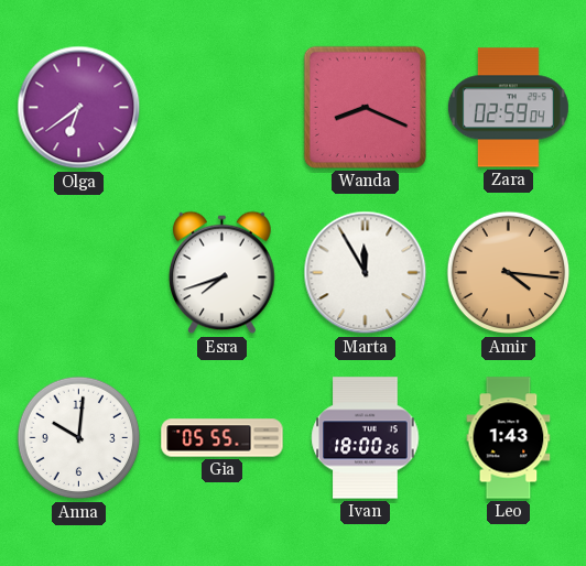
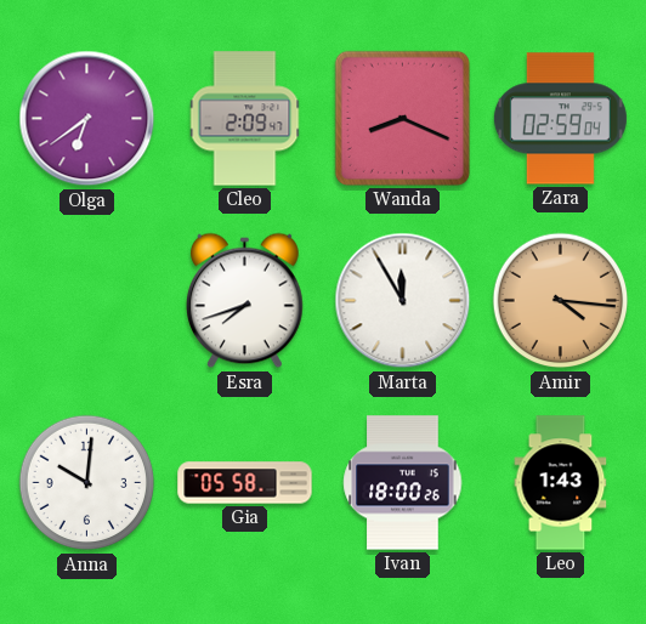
Cleo: none -> 2:09
Gia: 05:55 -> 05:58
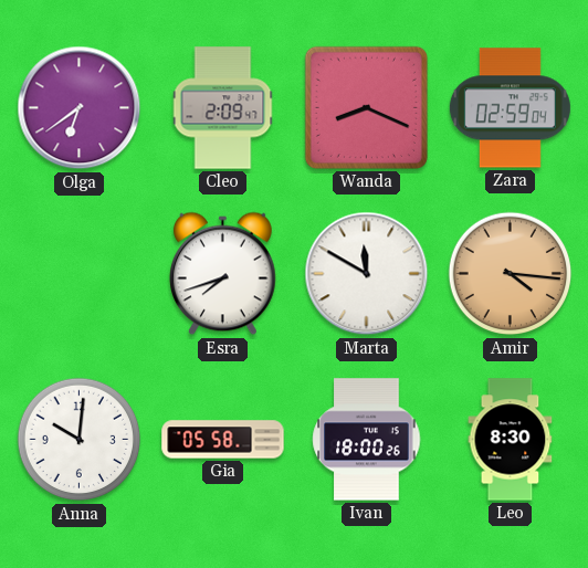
Marta: 11:55 -> 11:50
Leo: 1:43 -> 8:30
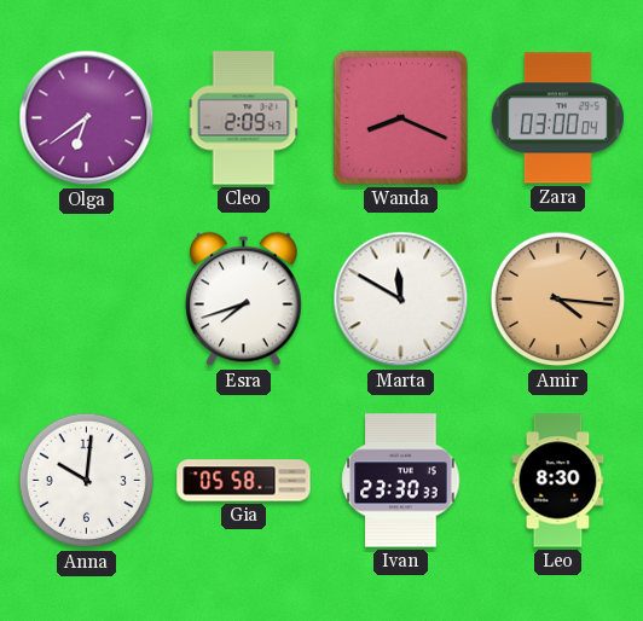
Zara: 02:59 -> 03:00
Ivan: 18:00 -> 23:30
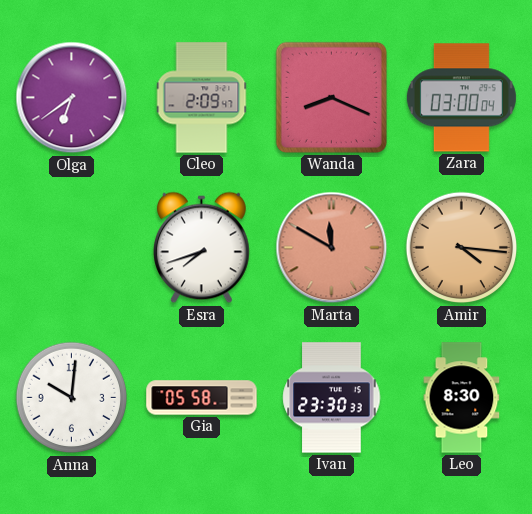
Marta dial: white -> salmon
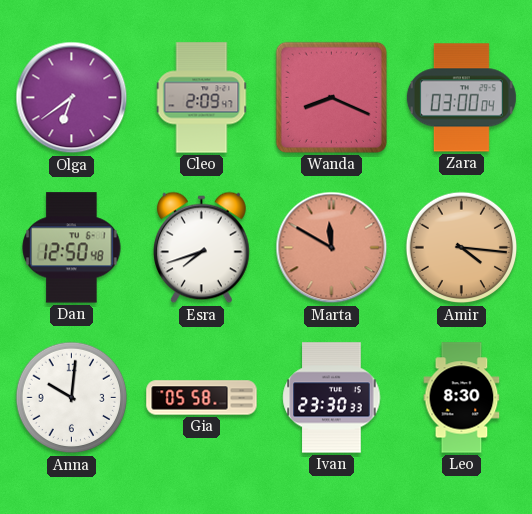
Dan: none -> 12:50
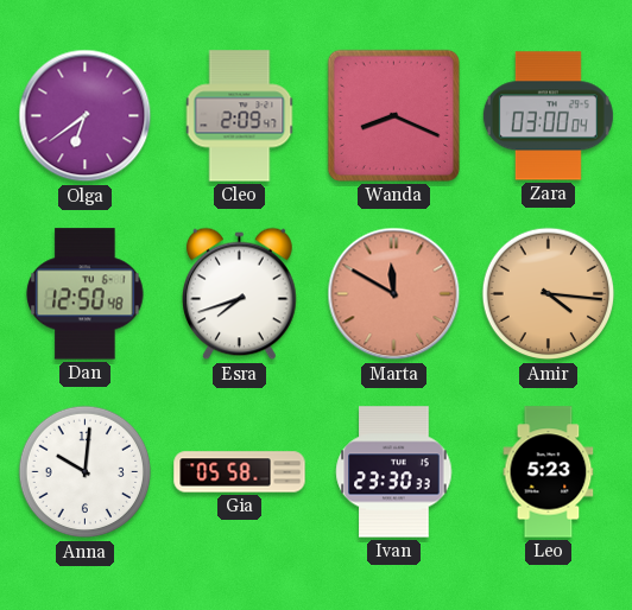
Leo: 8:30 -> 5:23
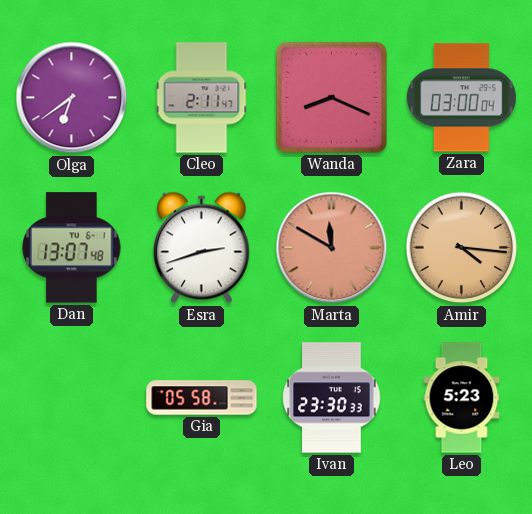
Cleo: 2:09 -> 2:11
Dan: 12:50 -> 13:07
Esra: 7:42 -> 2:42
Anna: 10:01 -> none
